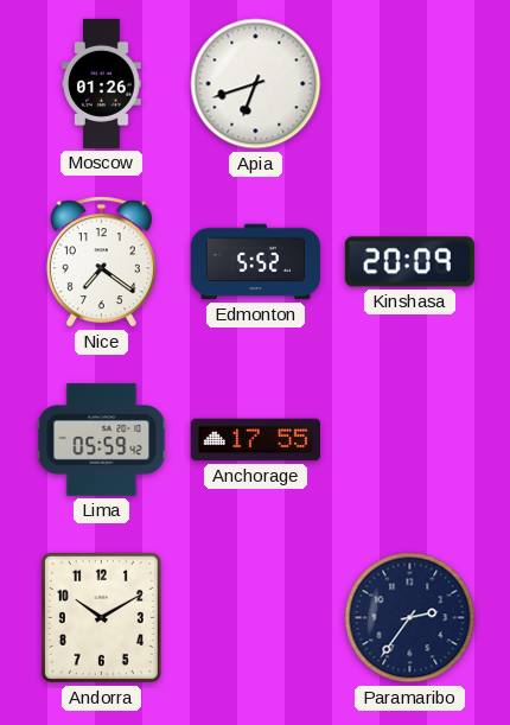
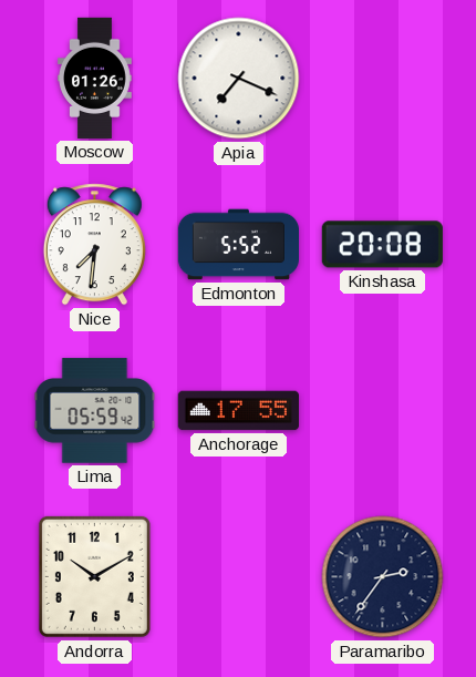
Apia: 6:42 -> 7:19
Nice: 7:21 -> 7:31
Kinshasa: 20:09 -> 20:08
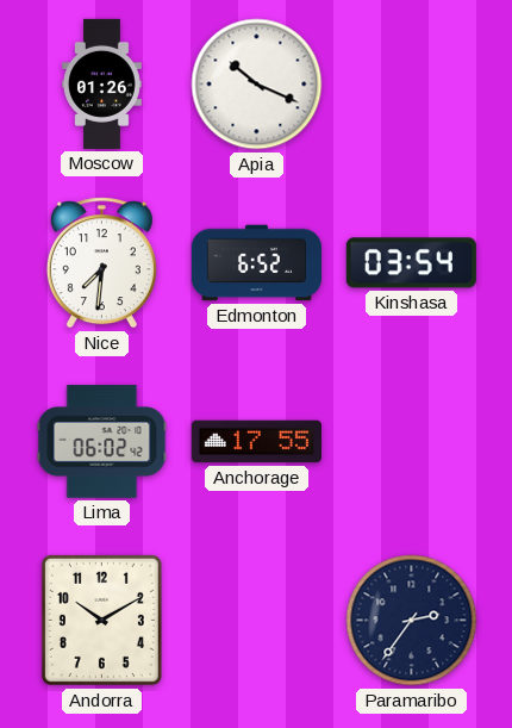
Apia: 7:19 -> 10:19
Edmonton: 5:52 -> 6:52
Kinshasa: 20:08 -> 03:54
Lima: 05:59 -> 06:02
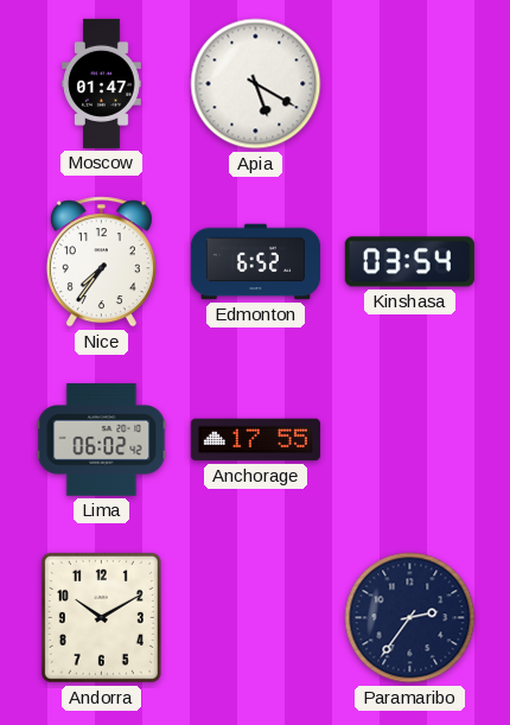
Moscow: 01:26 -> 01:47
Apia: 10:19 -> 5:20
Nice: 7:31 -> 7:36
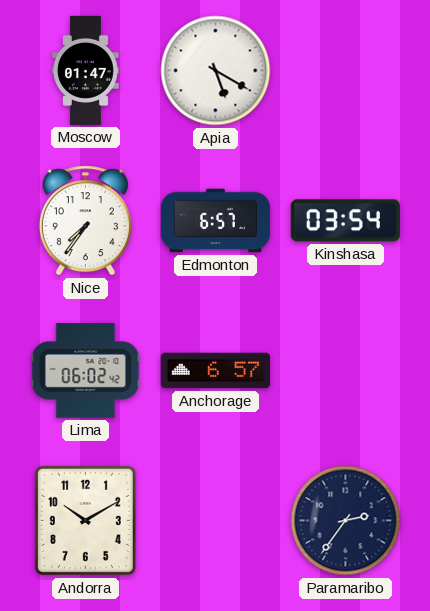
Edmonton: 6:52 -> 6:57
Anchorage: 17:55 -> 6:57
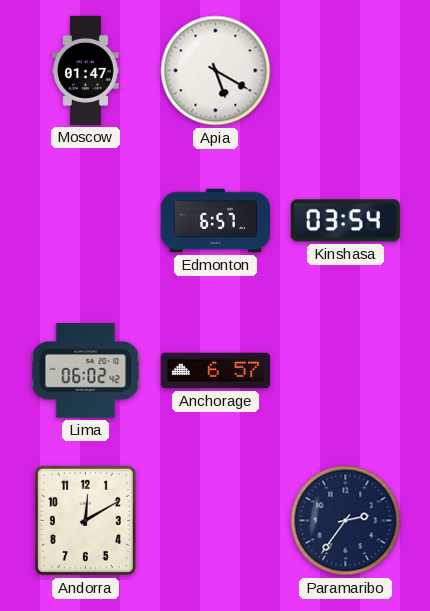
Nice: 7:36 -> none
Andorra: 10:10 -> 12:10
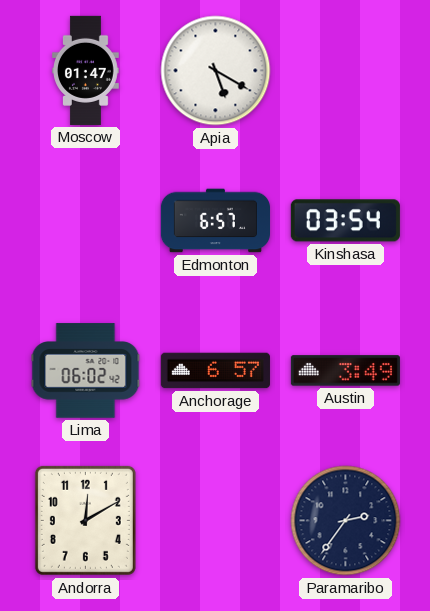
Austin: none -> 3:49
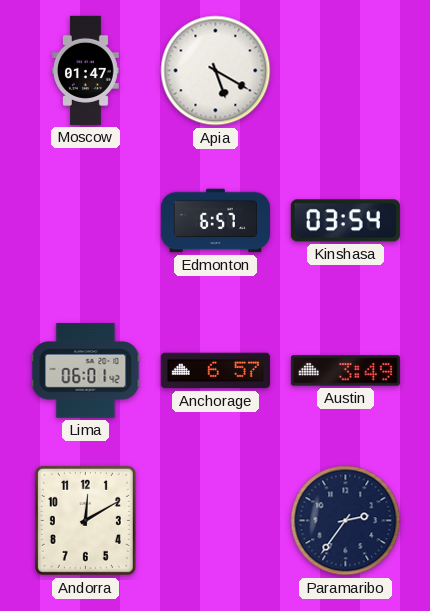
Lima: 06:02 -> 06:01
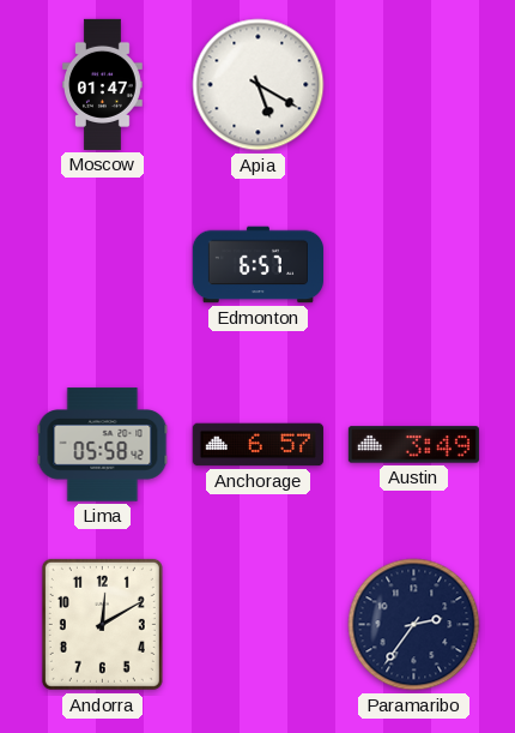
Kinshasa: 03:54 -> none
Lima: 06:01 -> 05:58
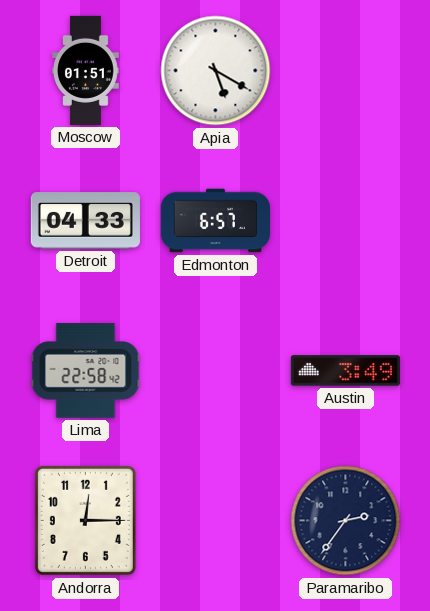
Moscow: 01:47 -> 01:51
Detroit: none -> 04:33
Lima: 05:58 -> 22:58
Anchorage: 6:57 -> none
Andorra: 12:10 -> 12:15
